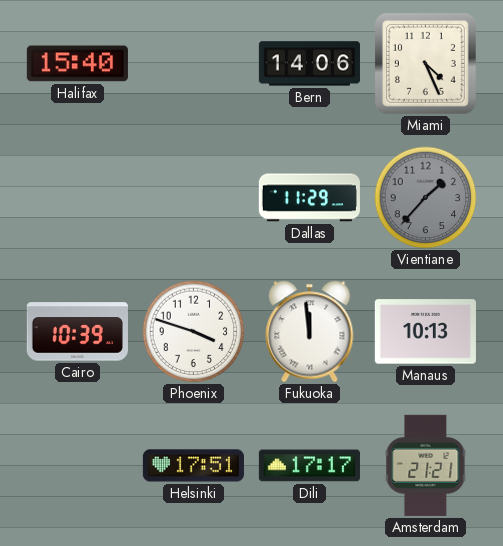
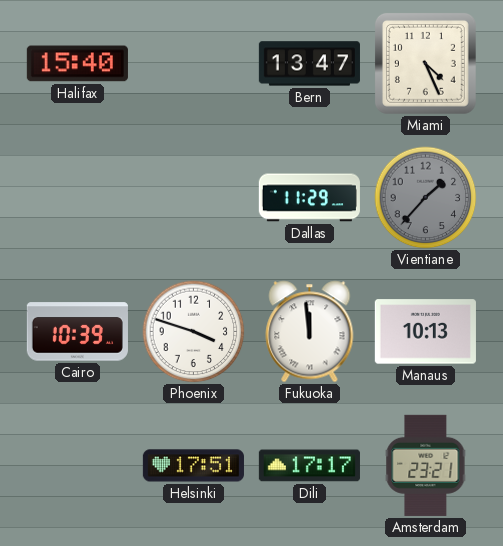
Bern: 14:06 -> 13:47
Amsterdam: 21:21 -> 23:21
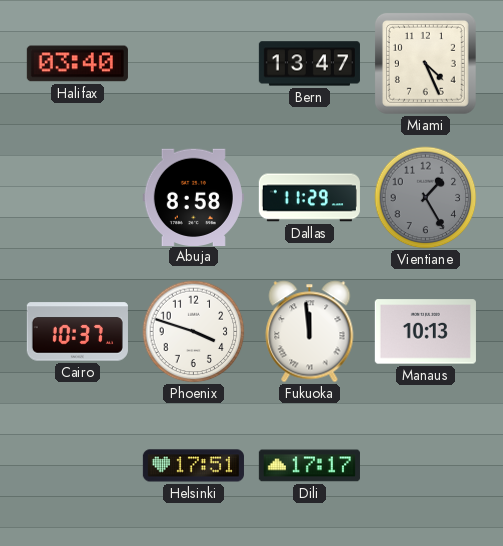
Halifax: 15:40 -> 03:40
Abuja: none -> 8:58
Vientiane: 1:37 -> 1:25
Cairo: 10:39 -> 10:37
Amsterdam: 23:21 -> none
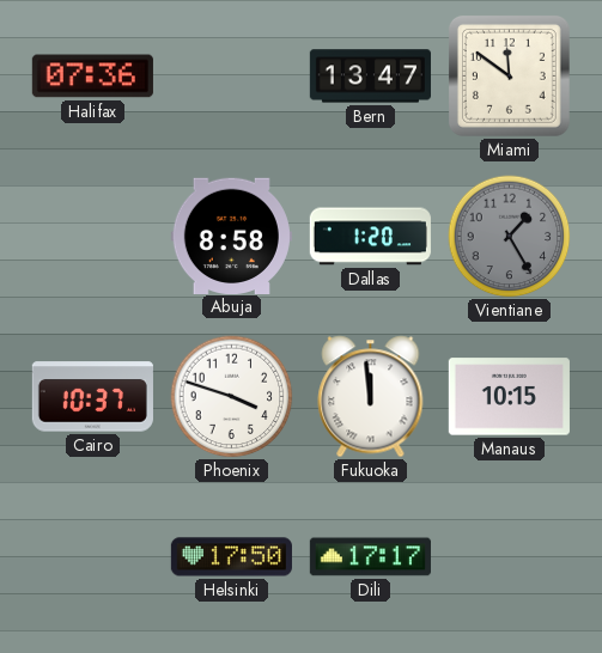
Halifax: 03:40 -> 07:36
Miami: 4:26 -> 11:51
Dallas: 11:29 -> 1:20
Manaus: 10:13 -> 10:15
Helsinki: 17:51 -> 17:50
